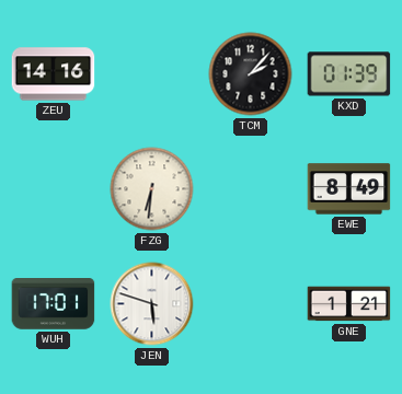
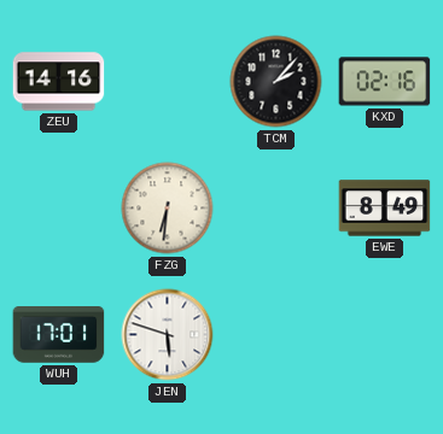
KXD: 01:39 -> 02:16
GNE: 1:21 -> none
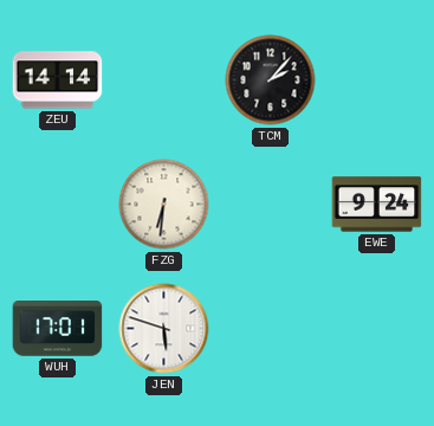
ZEU: 14:16 -> 14:14
KXD: 02:16 -> none
EWE: 8:49 -> 9:24
